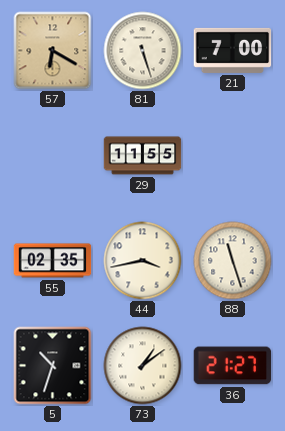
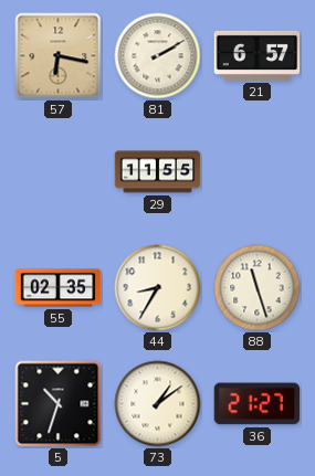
57: 6:20 -> 6:17
81: 5:27 -> 2:10
21: 7:00 -> 6:57
44: 3:43 -> 8:35
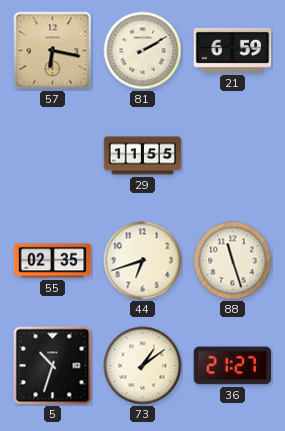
21: 6:57 -> 6:59
44: 8:35 -> 6:42
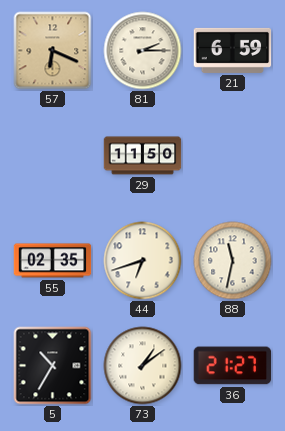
57: 6:17 -> 6:19
81: 2:10 -> 2:15
29: 11:55 -> 11:50
88: 11:27 -> 11:32
5: 10:33 -> 10:35
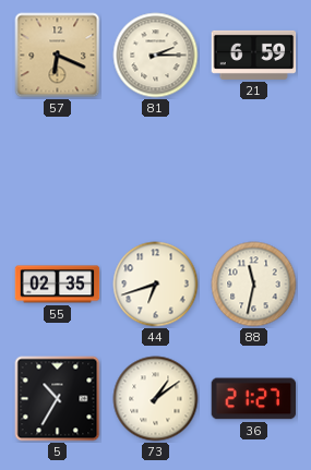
29: 11:50 -> none
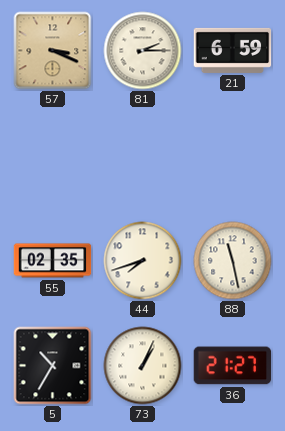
57: 6:19 -> 3:19
44: 6:42 -> 7:42
88: 11:32 -> 11:28
73: 1:09 -> 1:04
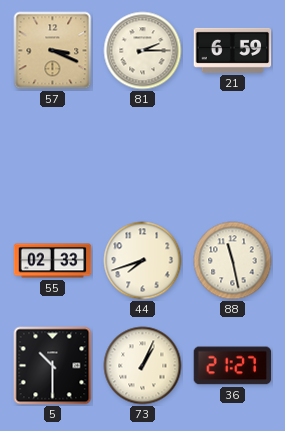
55: 02:35 -> 02:33
5: 10:35 -> 10:30
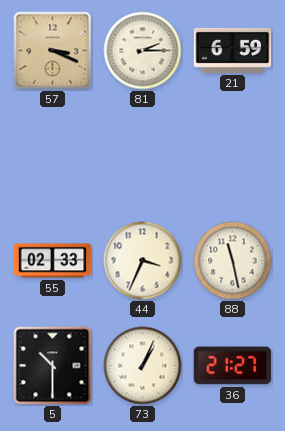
44: 7:42 -> 3:34
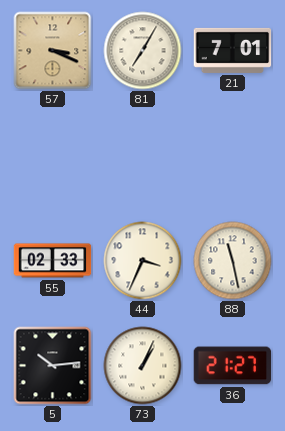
81: 2:15 -> 7:05
21: 6:59 -> 7:01
5: 10:30 -> 10:14
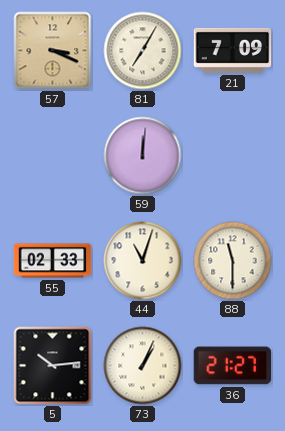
21: 7:01 -> 7:09
59: none -> 12:01
44: 3:34 -> 11:03
88: 11:28 -> 11:30
